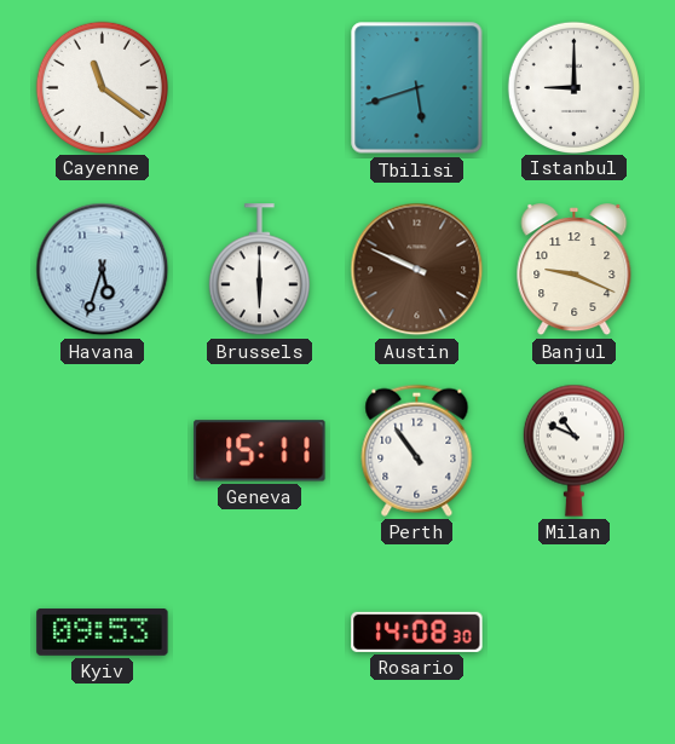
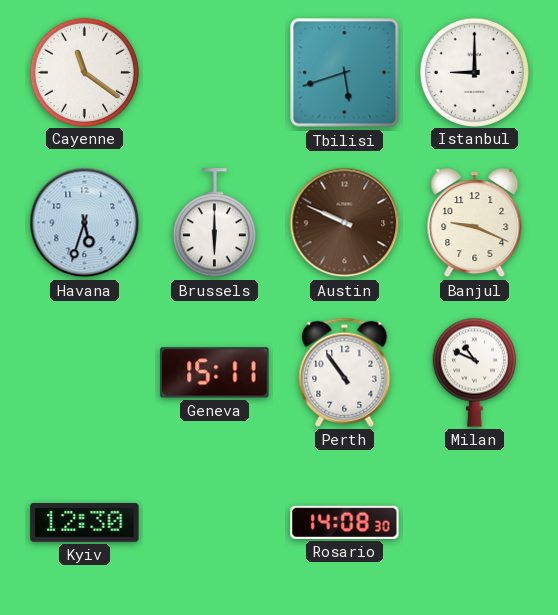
Kyiv: 09:53 -> 12:30
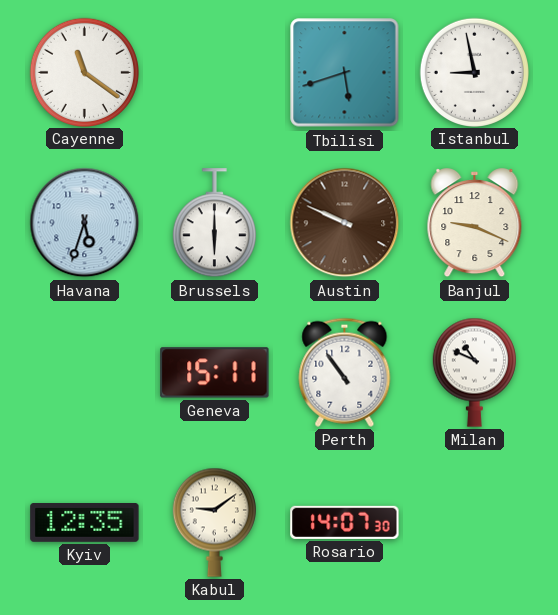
Istanbul: 9:00 -> 8:58
Kyiv: 12:30 -> 12:35
Kabul: none -> 9:09
Rosario: 14:08 -> 14:07
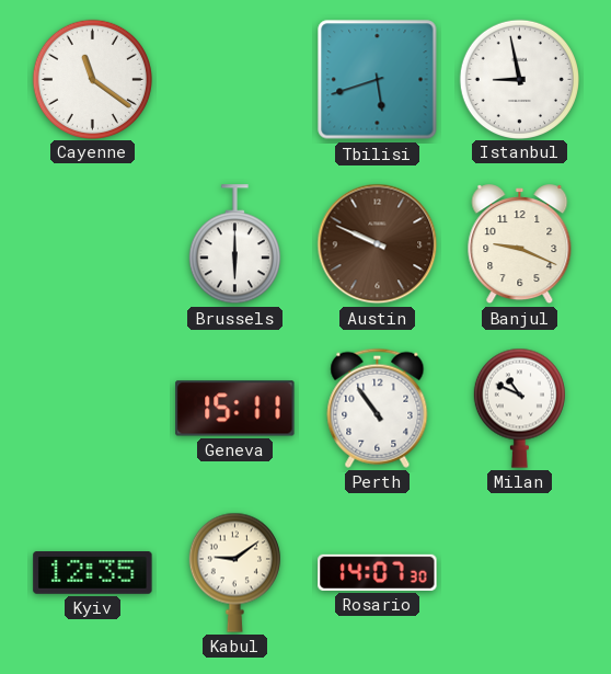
Havana: 5:33 -> none
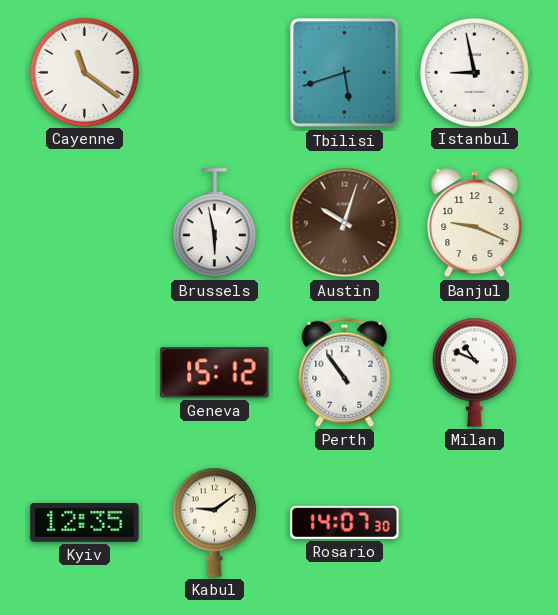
Brussels: 6:00 -> 5:58
Austin: 9:49 -> 10:03
Geneva: 15:11 -> 15:12
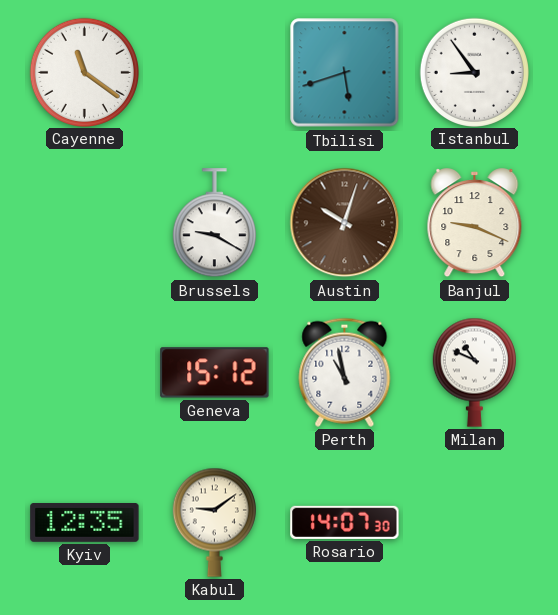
Istanbul: 8:58 -> 8:54
Brussels: 5:58 -> 9:20
Perth: 10:54 -> 10:58
